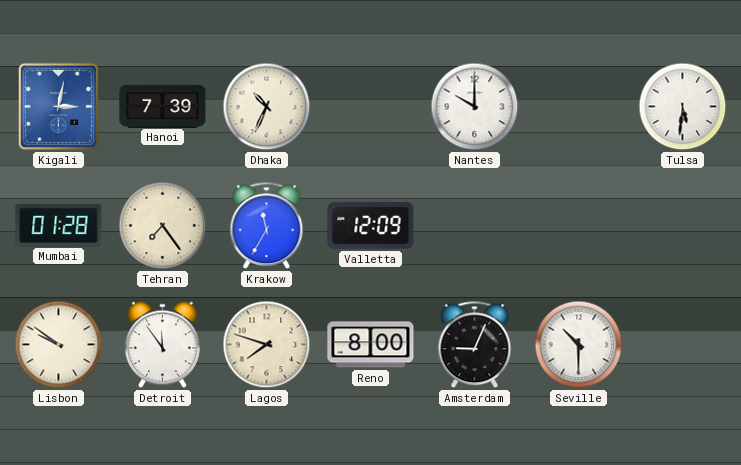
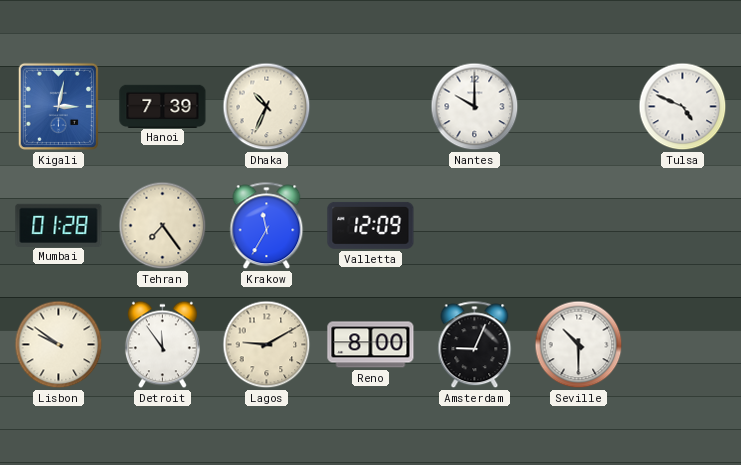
Tulsa: 5:31 -> 4:49
Lagos: 7:48 -> 9:10
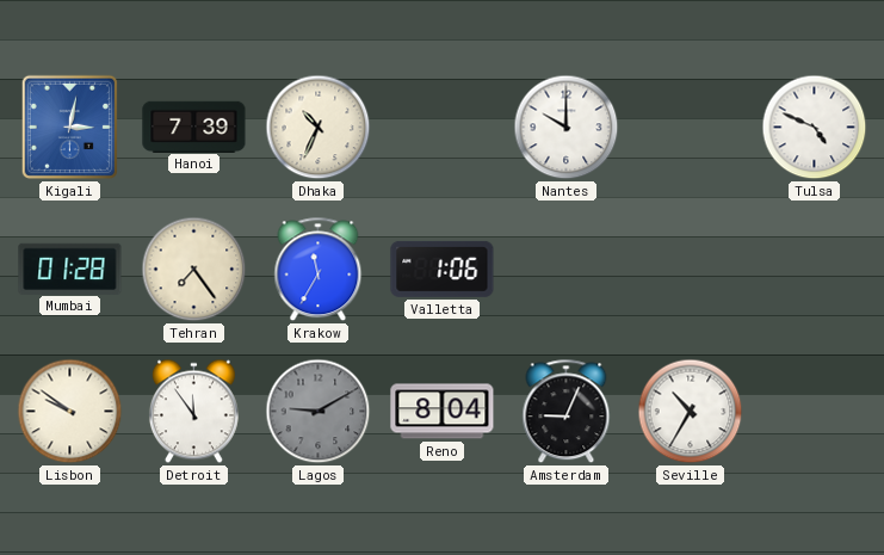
Valletta: 12:09 -> 1:06
Lagos dial: cream -> grey
Reno: 8:00 -> 8:04
Seville: 10:30 -> 10:35
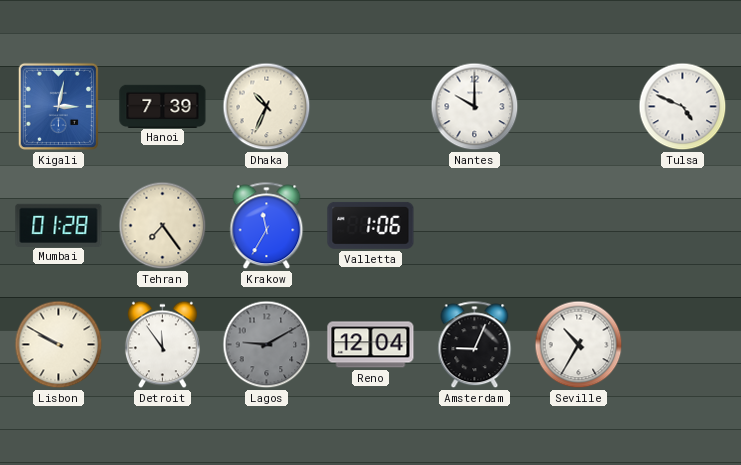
Lisbon: 9:51 -> 9:50
Reno: 8:04 -> 12:04
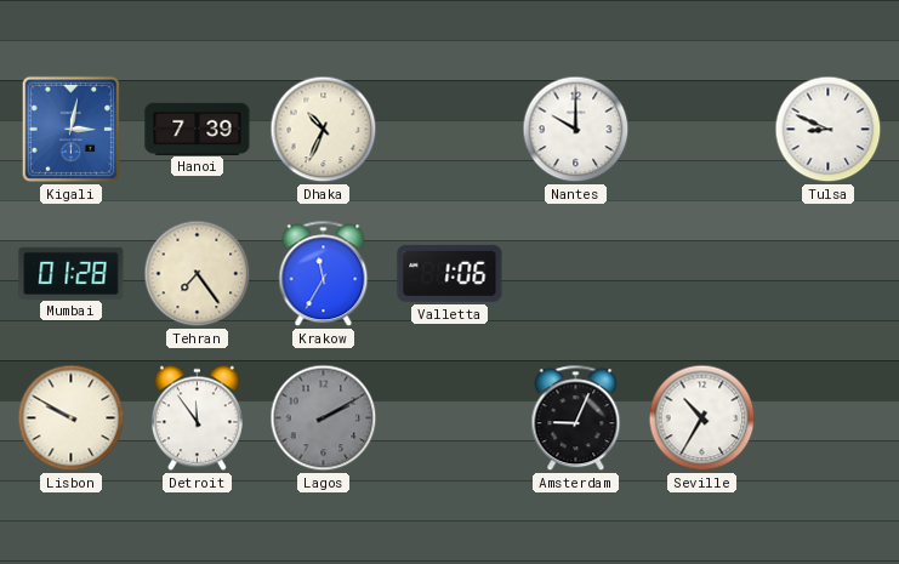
Tulsa: 4:49 -> 8:49
Lagos: 9:10 -> 2:10
Reno: 12:04 -> none
